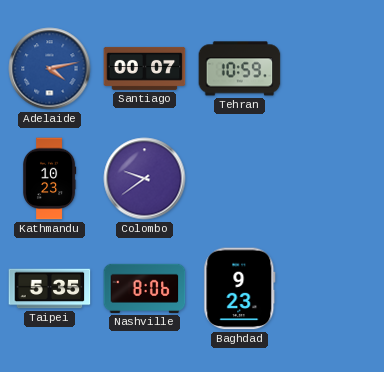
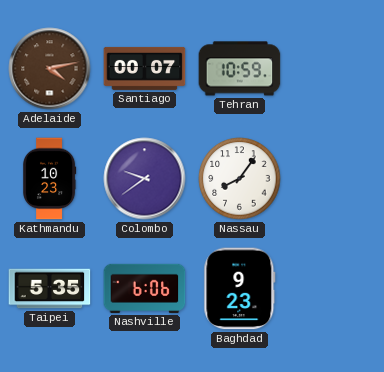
Adelaide dial: blue -> brown
Nassau: none -> 8:06
Nashville: 8:06 -> 6:06
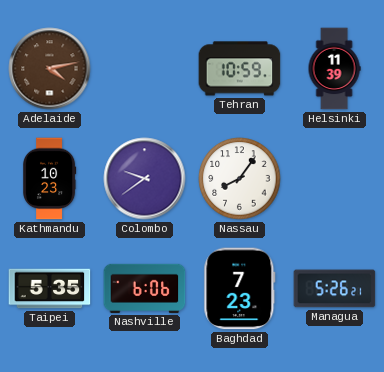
Santiago: 00:07 -> none
Helsinki: none -> 11:39
Baghdad: 9:23 -> 7:23
Managua: none -> 5:26
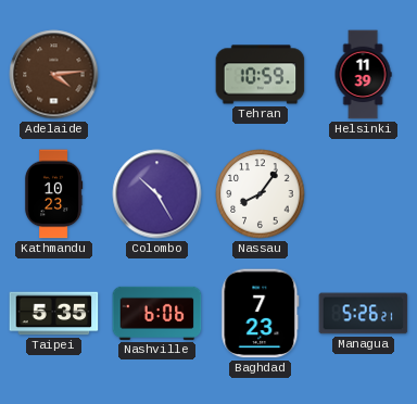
Adelaide: 4:13 -> 4:14
Colombo: 9:39 -> 10:25
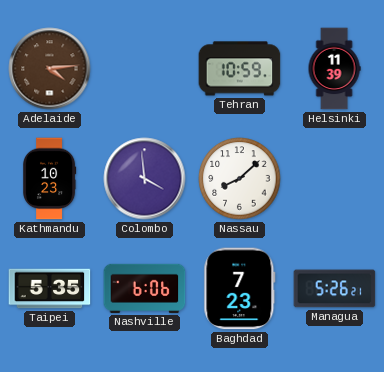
Colombo: 10:25 -> 3:59
Nassau: 8:06 -> 8:08
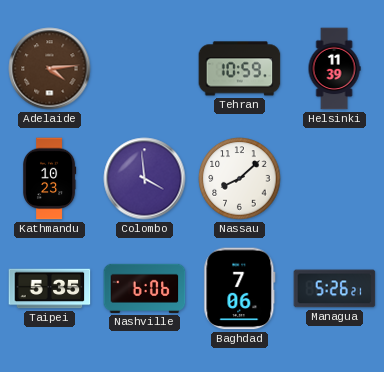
Baghdad: 7:23 -> 7:06
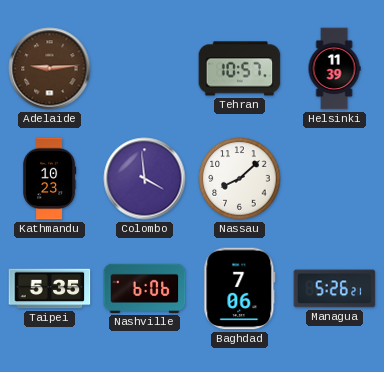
Adelaide: 4:14 -> 9:14
Tehran: 10:59 -> 10:57
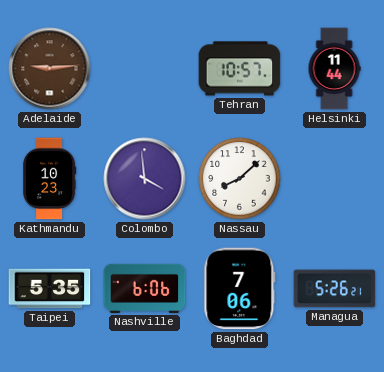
Helsinki: 11:39 -> 11:44
